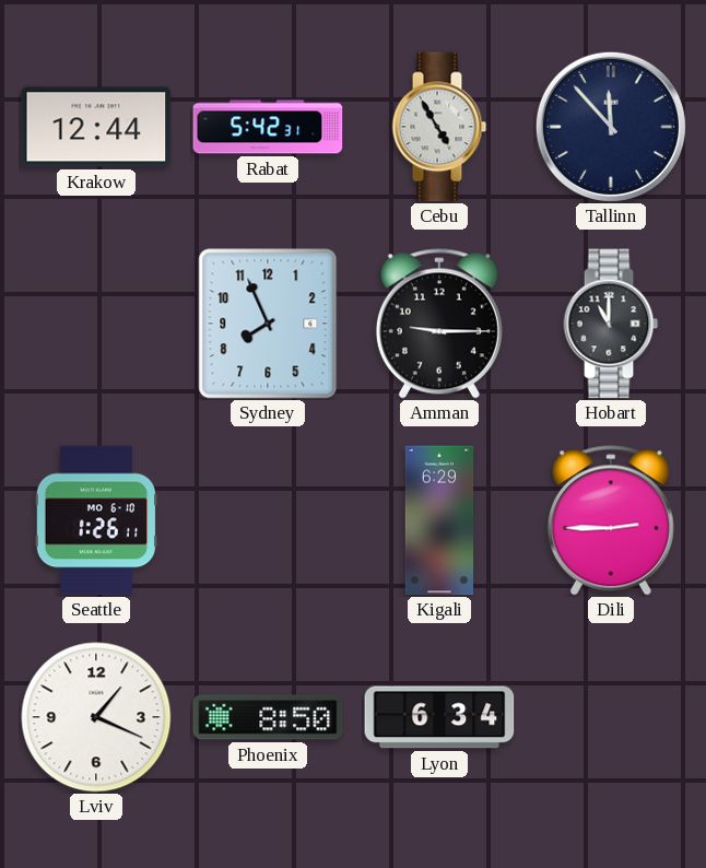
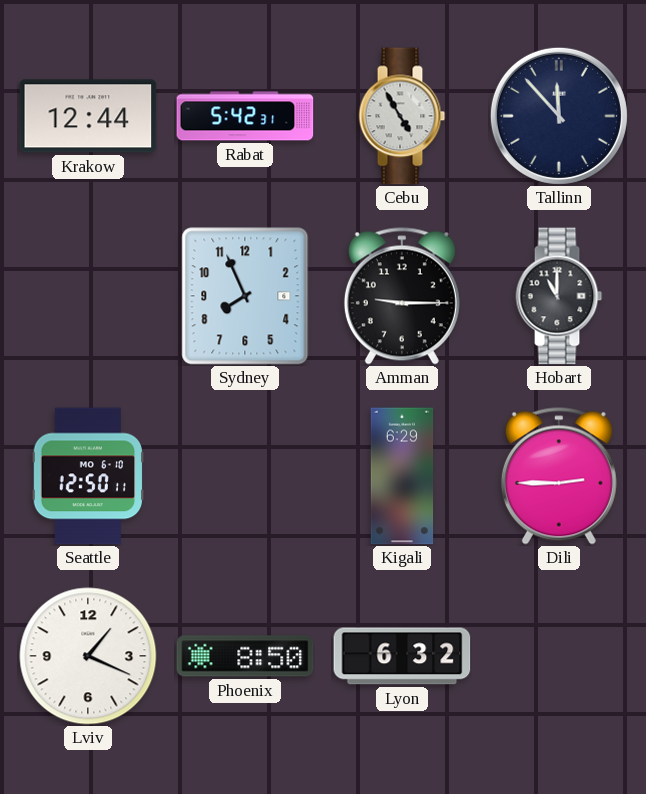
Seattle: 1:26 -> 12:50
Lyon: 6:34 -> 6:32
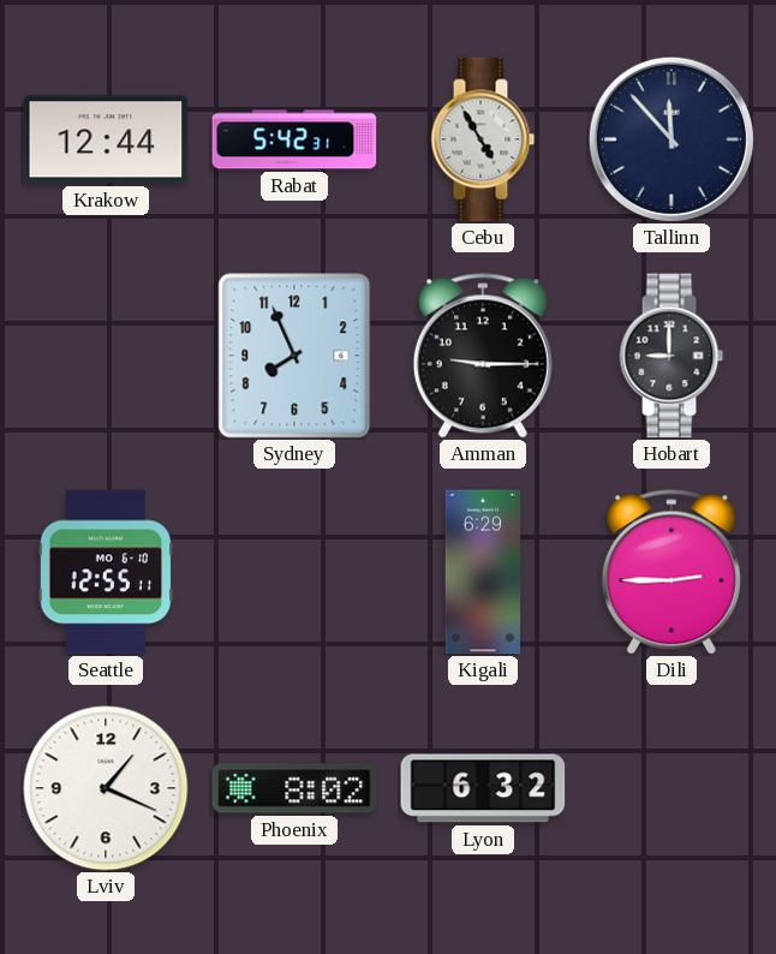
Hobart: 11:00 -> 9:00
Seattle: 12:50 -> 12:55
Phoenix: 8:50 -> 8:02
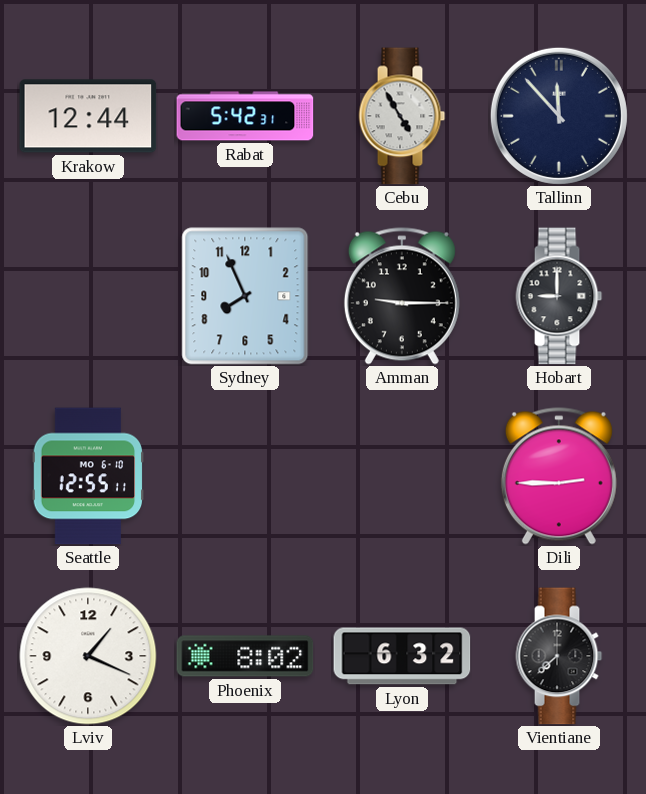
Kigali: 6:29 -> none
Vientiane: none -> 7:38
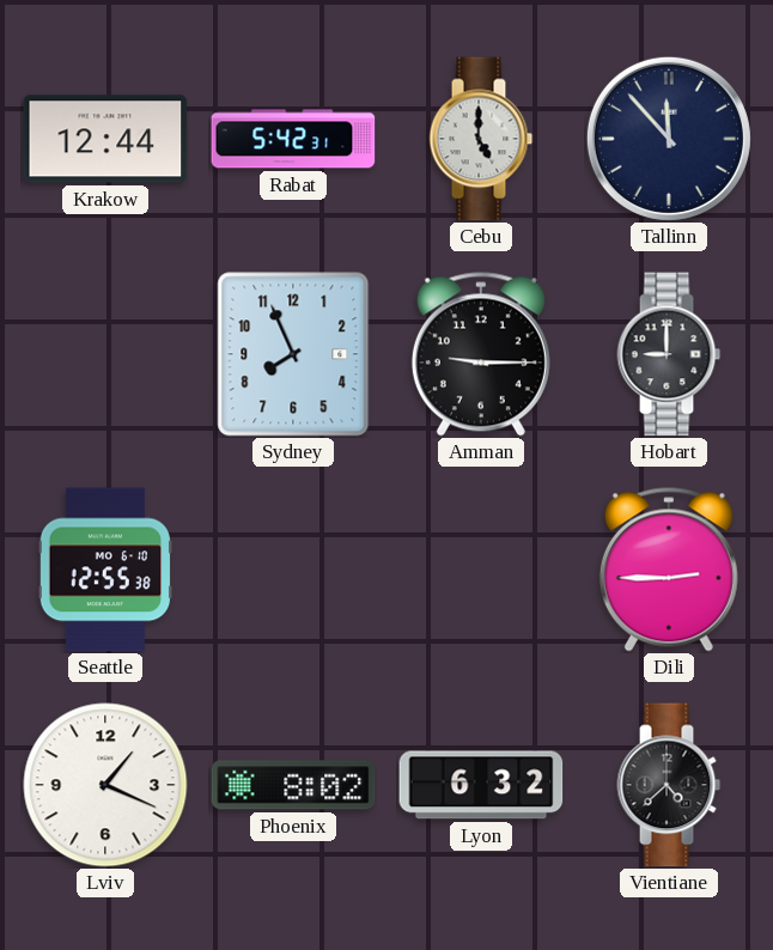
Cebu: 4:55 -> 5:00
Seattle: 12:55:11 -> 12:55:38
Vientiane: 7:38 -> 4:38
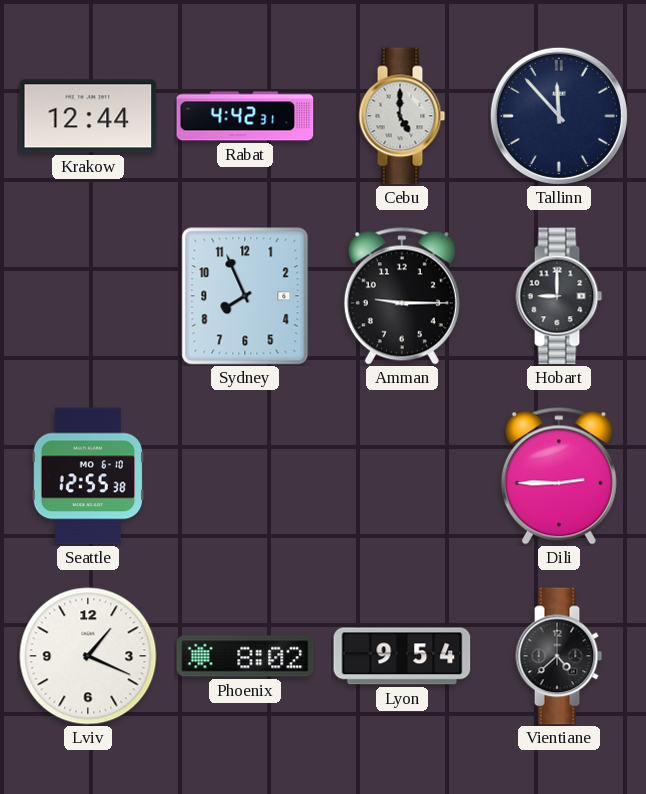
Rabat: 5:42 -> 4:42
Lyon: 6:32 -> 9:54
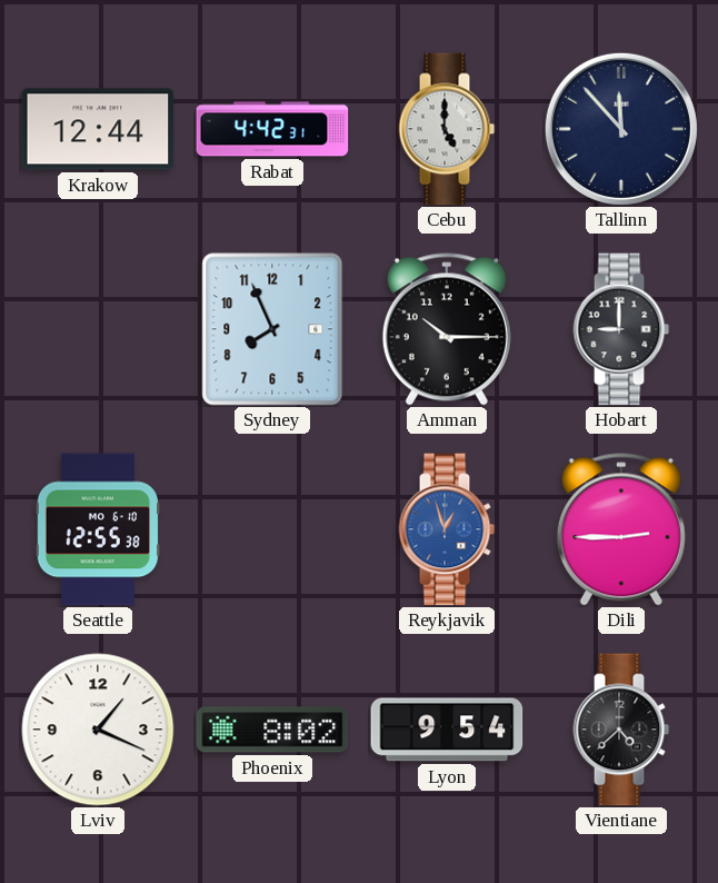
Amman: 9:15 -> 10:15
Reykjavik: none -> 12:57
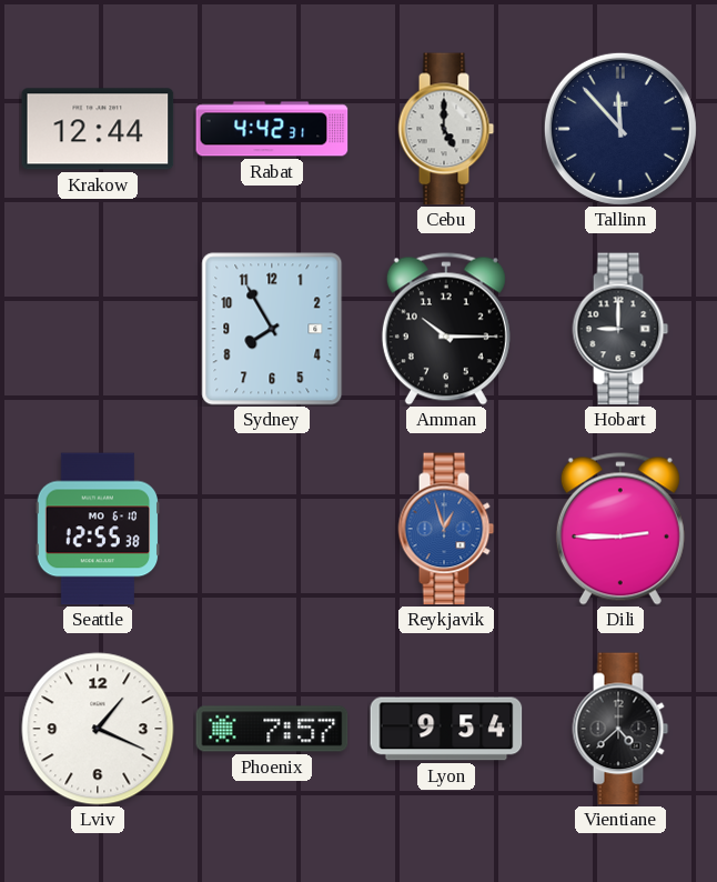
Sydney: 7:56 -> 7:55
Phoenix: 8:02 -> 7:57
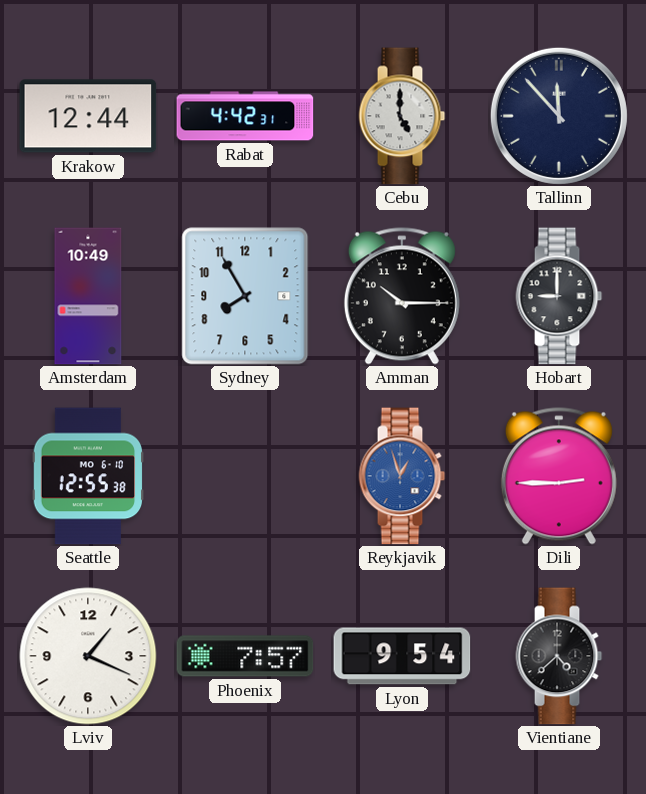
Amsterdam: none -> 10:49
